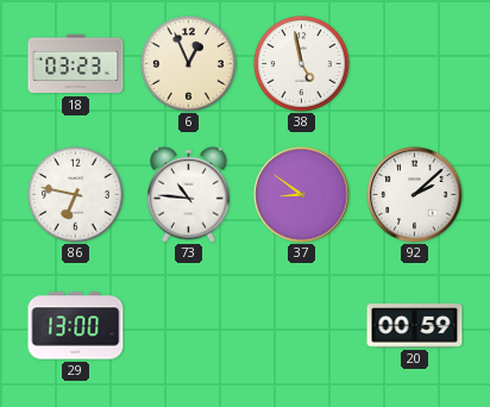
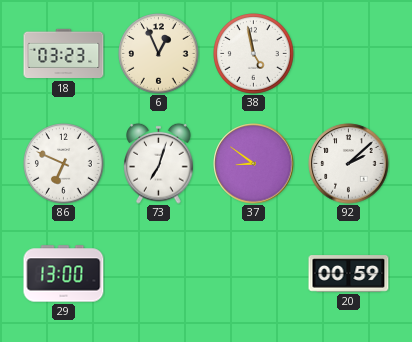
86: 6:47 -> 6:49
73: 10:46 -> 7:03
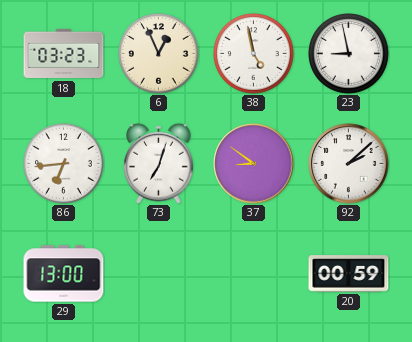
23: none -> 8:58
86: 6:49 -> 6:44
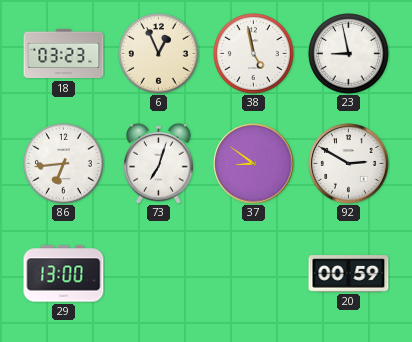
92: 2:08 -> 2:50
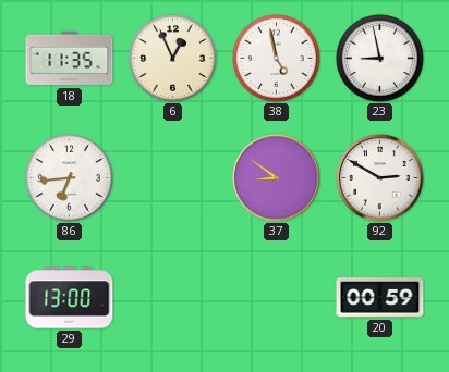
18: 03:23 -> 11:35
73: 7:03 -> none
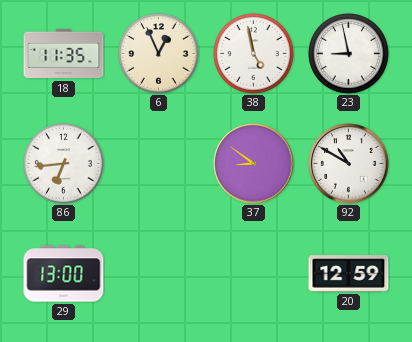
92: 2:50 -> 10:50
20: 00:59 -> 12:59
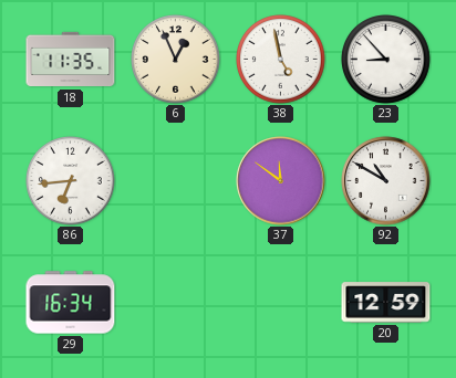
23: 8:58 -> 8:53
37: 8:51 -> 11:51
29: 13:00 -> 16:34
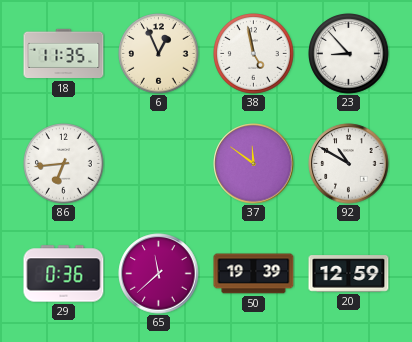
29: 16:34 -> 0:36
65: none -> 11:38
50: none -> 19:39
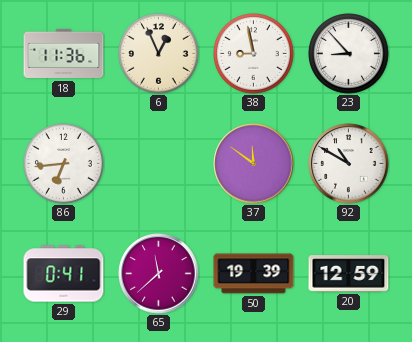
18: 11:35 -> 11:36
38: 4:58 -> 8:58
29: 0:36 -> 0:41
